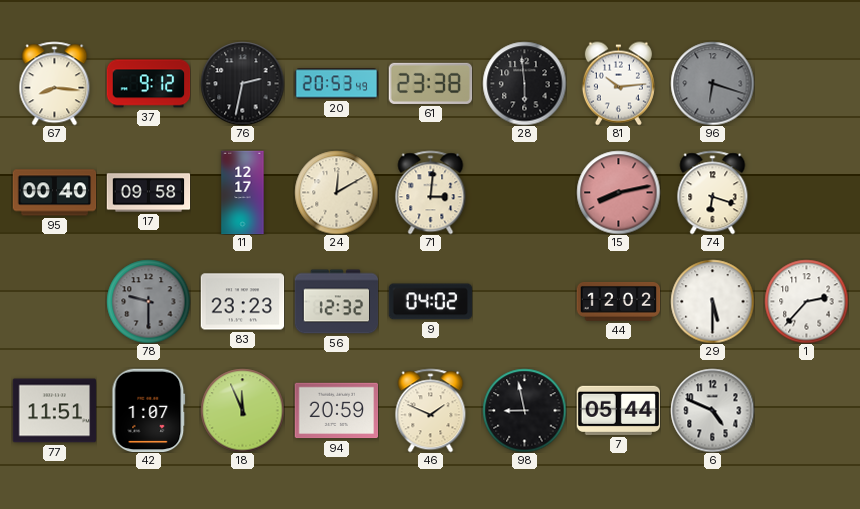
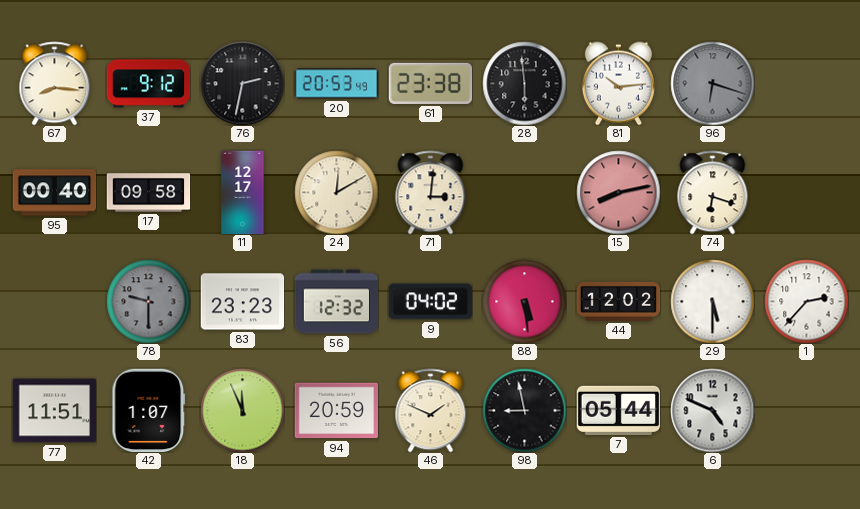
88: none -> 5:29
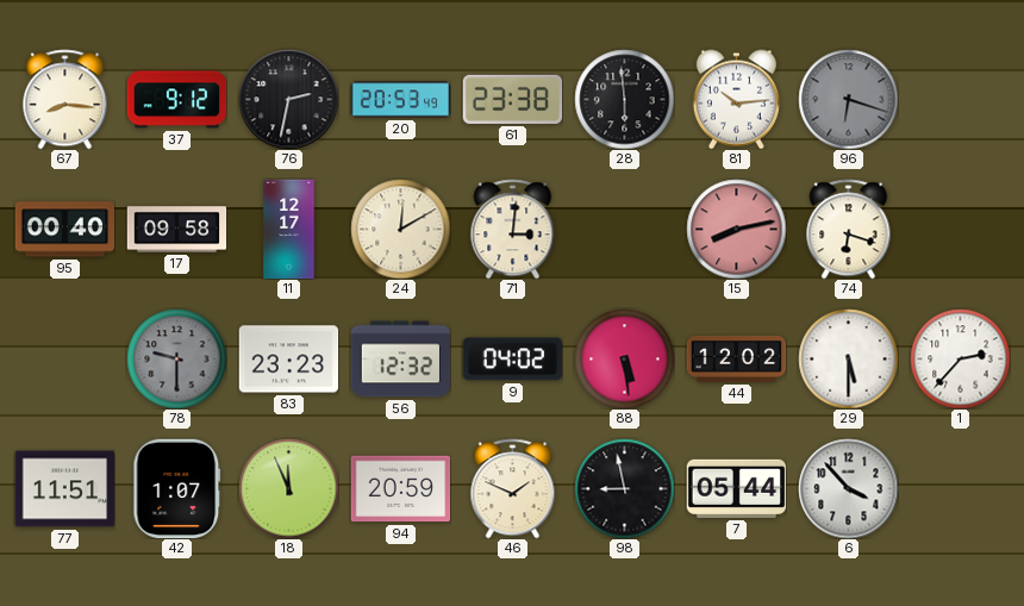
6: 4:49 -> 3:53
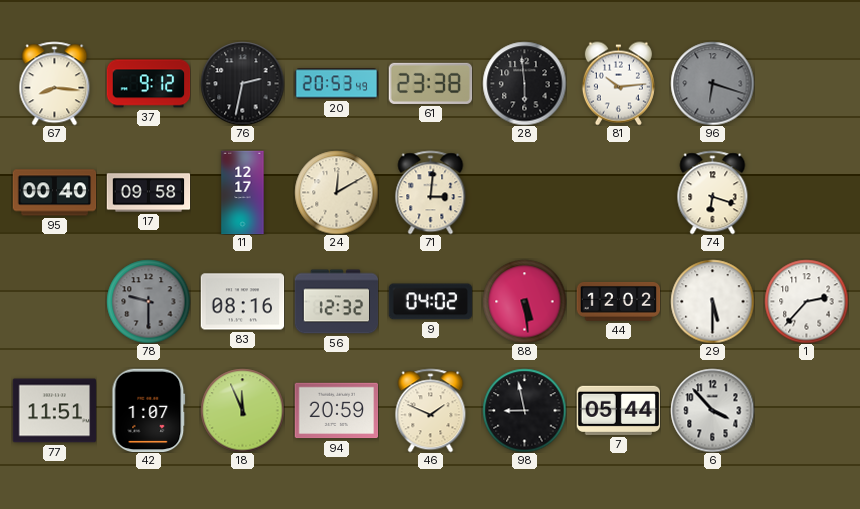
15: 8:13 -> none
83: 23:23 -> 08:16
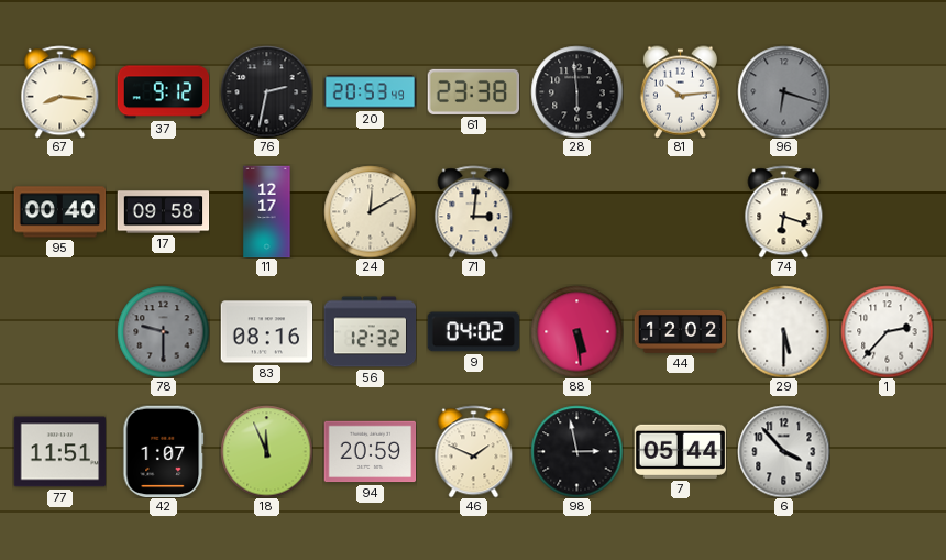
98: 8:58 -> 2:58
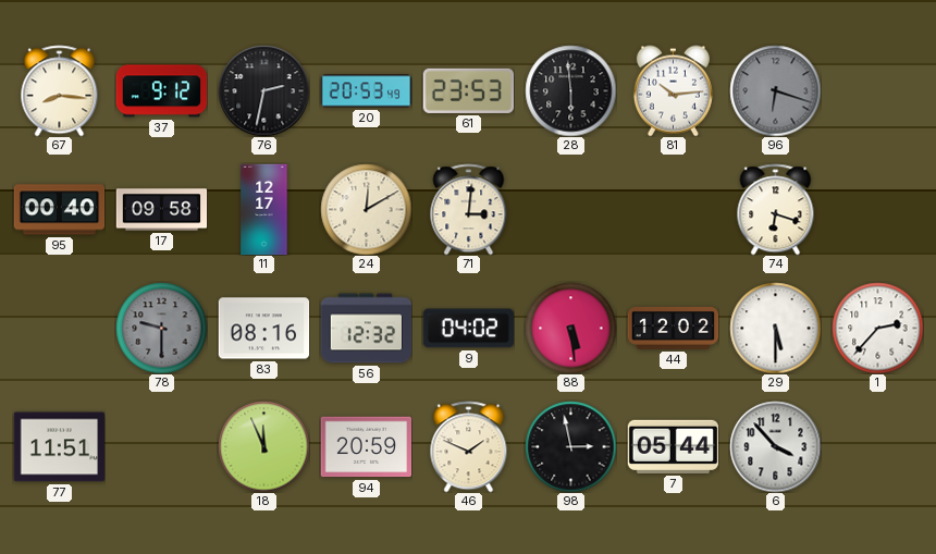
61: 23:38 -> 23:53
42: 1:07 -> none
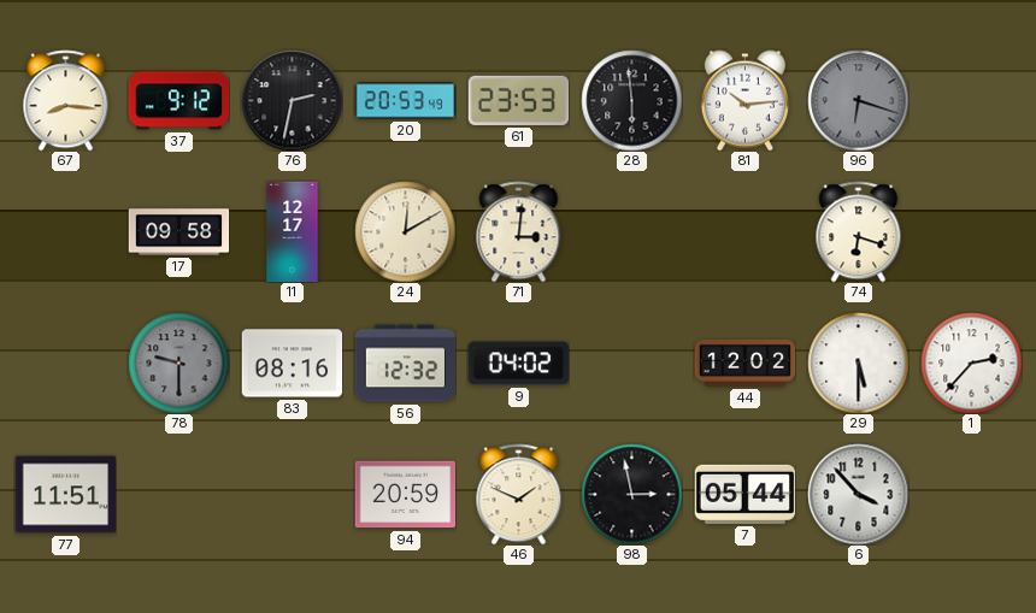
95: 00:40 -> none
88: 5:29 -> none
18: 11:56 -> none
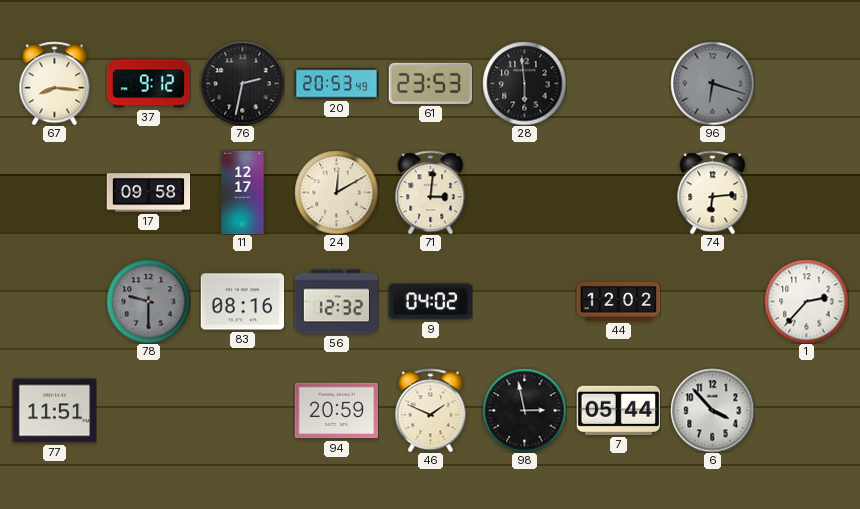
81: 10:14 -> none
74: 6:18 -> 6:14
29: 5:30 -> none
